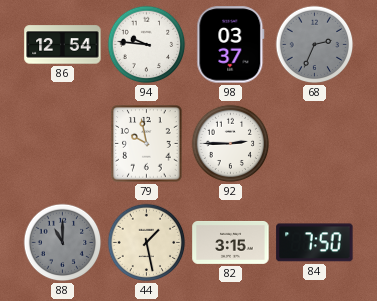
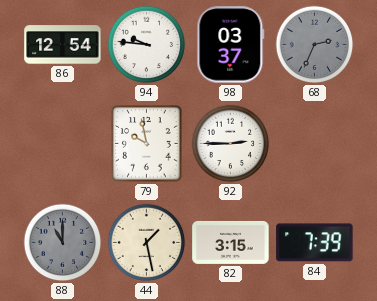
84: 7:50 -> 7:39
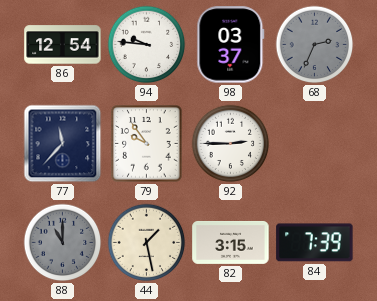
77: none -> 11:37
79: 9:58 -> 9:54
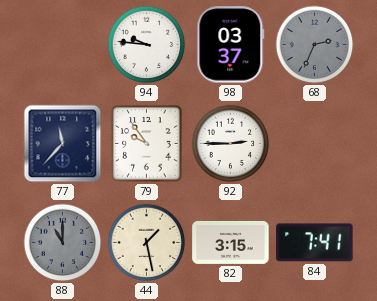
86: 12:54 -> none
84: 7:39 -> 7:41
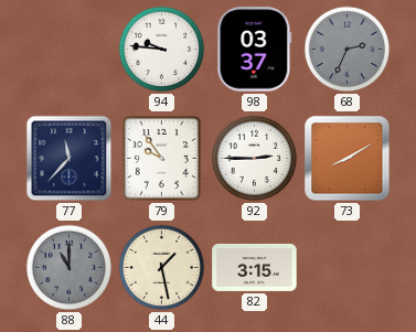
73: none -> 8:10
84: 7:41 -> none
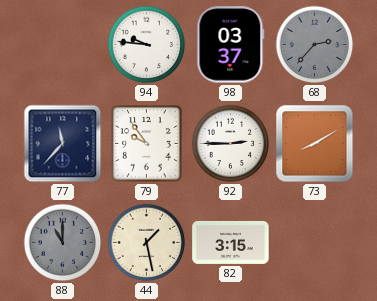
68: 2:34 -> 2:37
